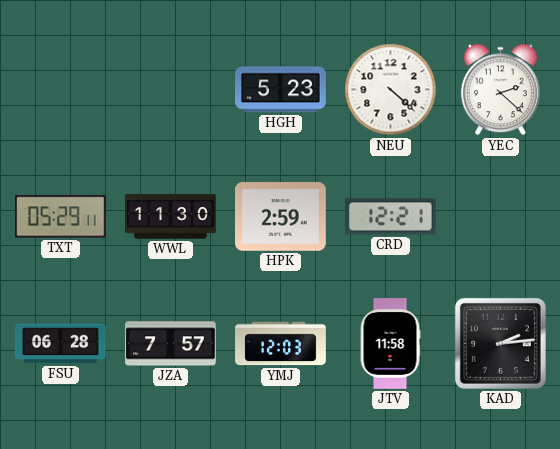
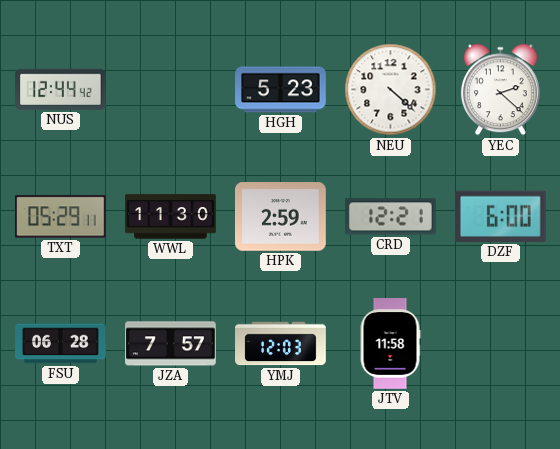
NUS: none -> 12:44
DZF: none -> 6:00
KAD: 2:14 -> none
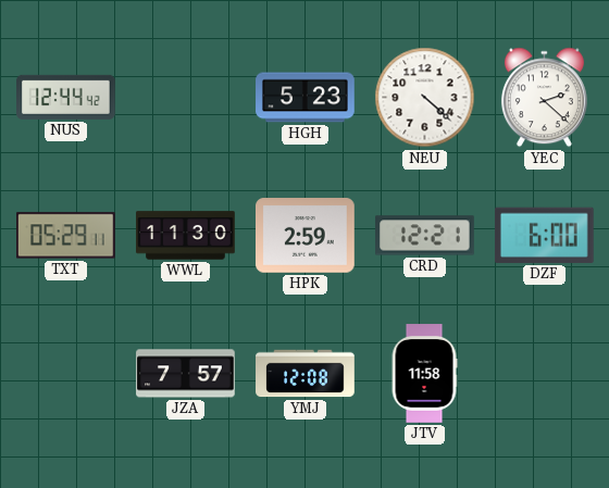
FSU: 06:28 -> none
YMJ: 12:03 -> 12:08
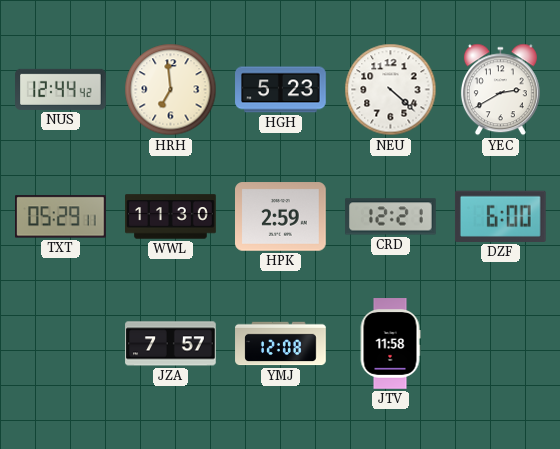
HRH: none -> 6:59
YEC: 2:22 -> 2:40
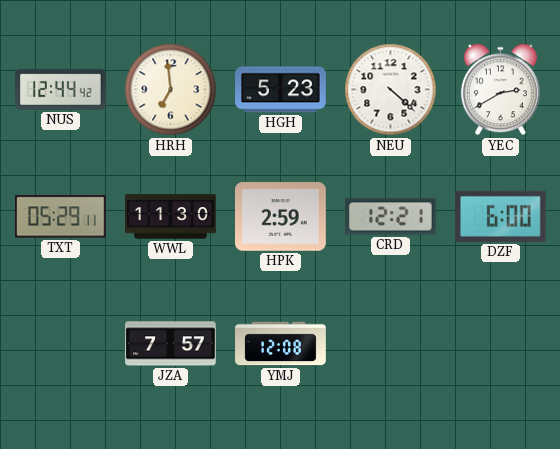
JTV: 11:58 -> none
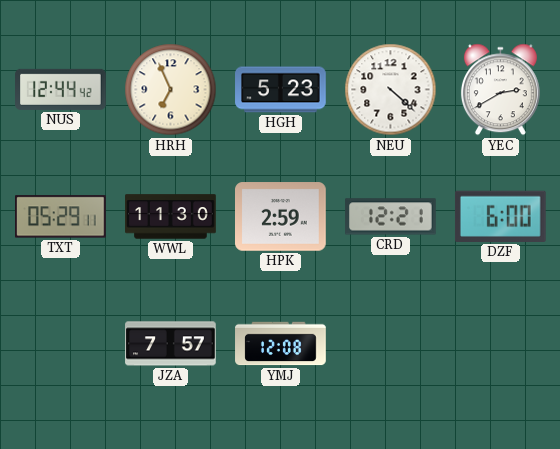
HRH: 6:59 -> 6:56
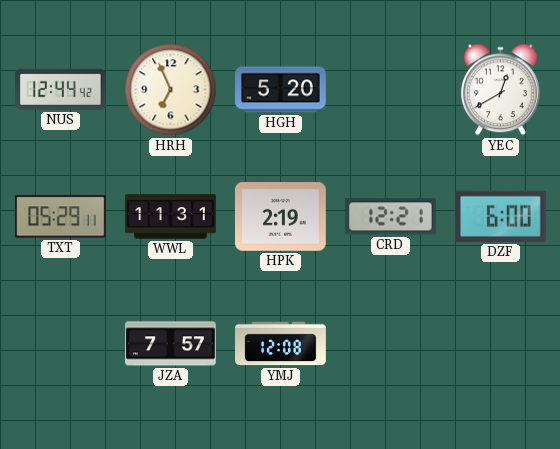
HGH: 5:23 -> 5:20
NEU: 4:22 -> none
YEC: 2:40 -> 12:40
WWL: 11:30 -> 11:31
HPK: 2:59 -> 2:19
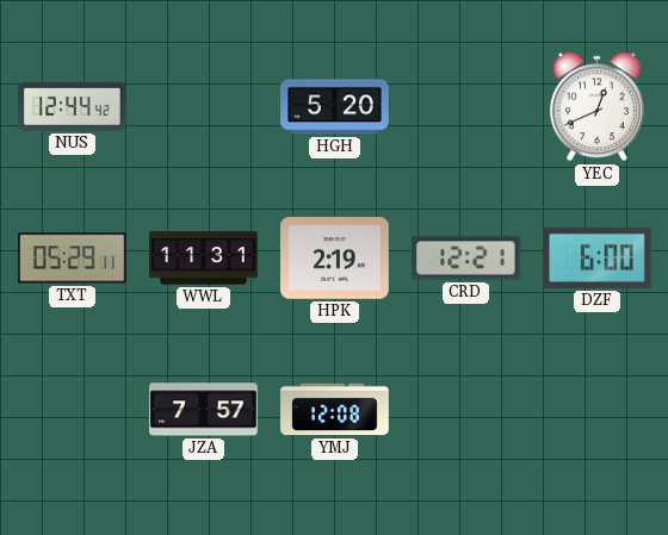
HRH: 6:56 -> none
YEC: 12:40 -> 12:41
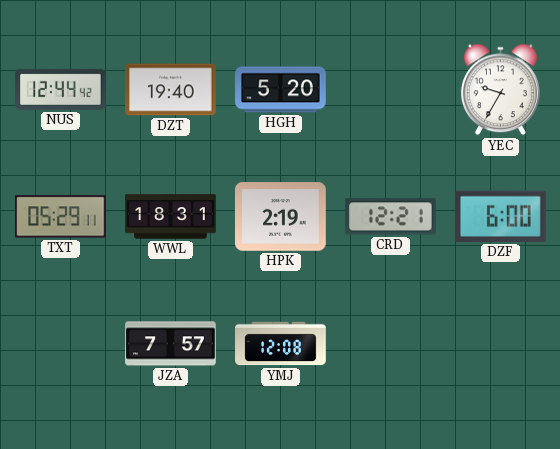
DZT: none -> 19:40
YEC: 12:41 -> 9:35
WWL: 11:31 -> 18:31
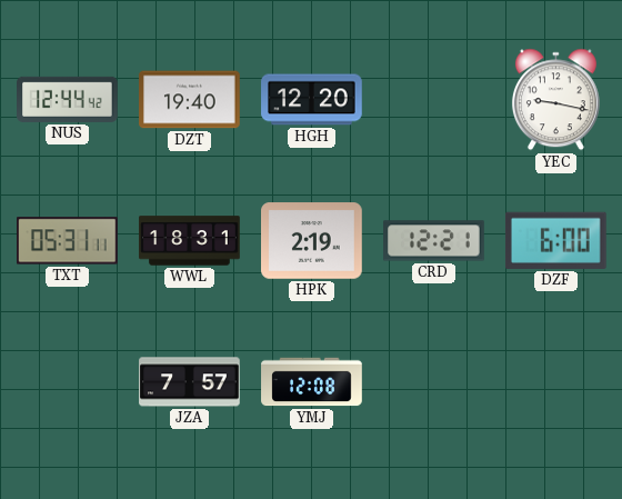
HGH: 5:20 -> 12:20
YEC: 9:35 -> 9:17
TXT: 05:29 -> 05:31
